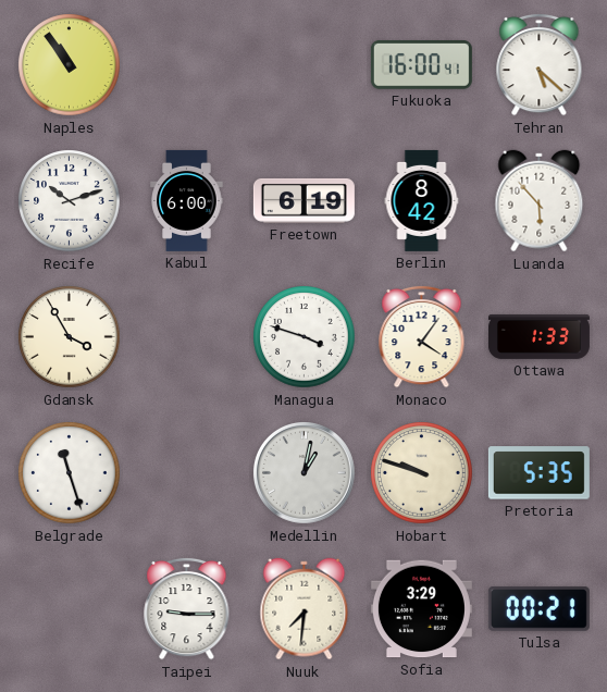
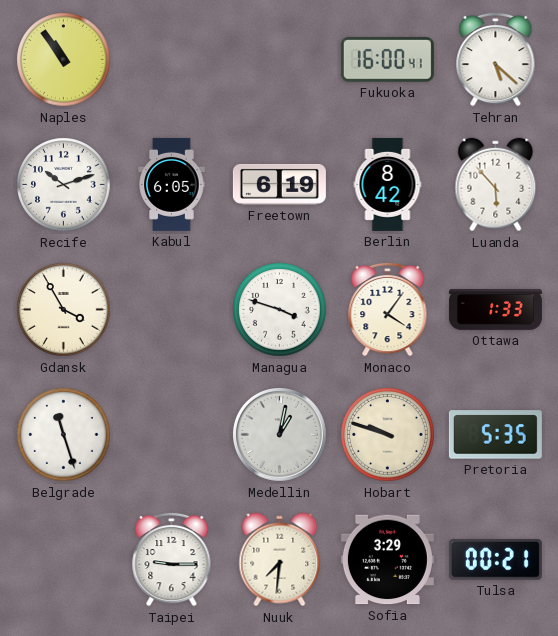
Kabul: 6:00 -> 6:05
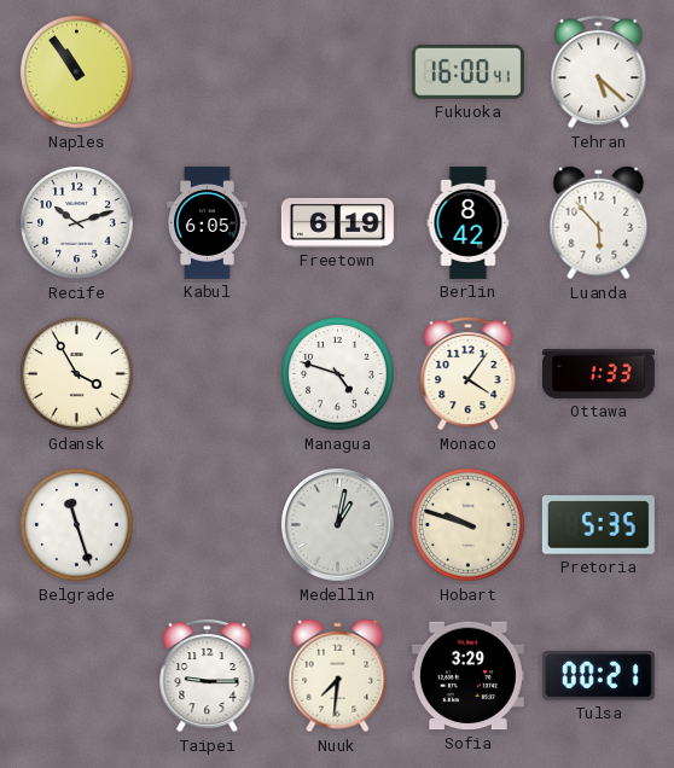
Managua: 3:48 -> 4:48
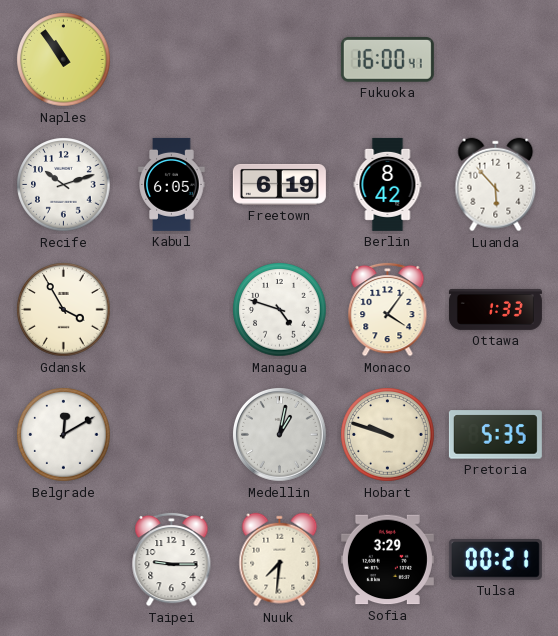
Tehran: 5:22 -> none
Belgrade: 11:27 -> 12:10
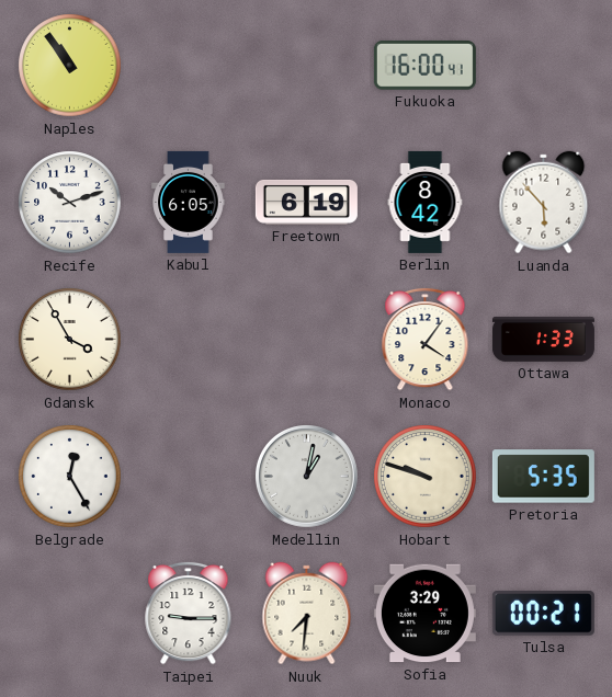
Managua: 4:48 -> none
Belgrade: 12:10 -> 12:25
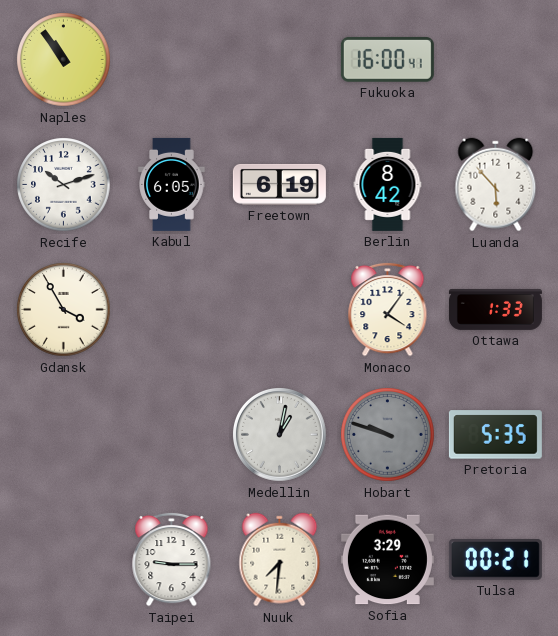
Belgrade: 12:25 -> none
Hobart dial: cream -> grey
